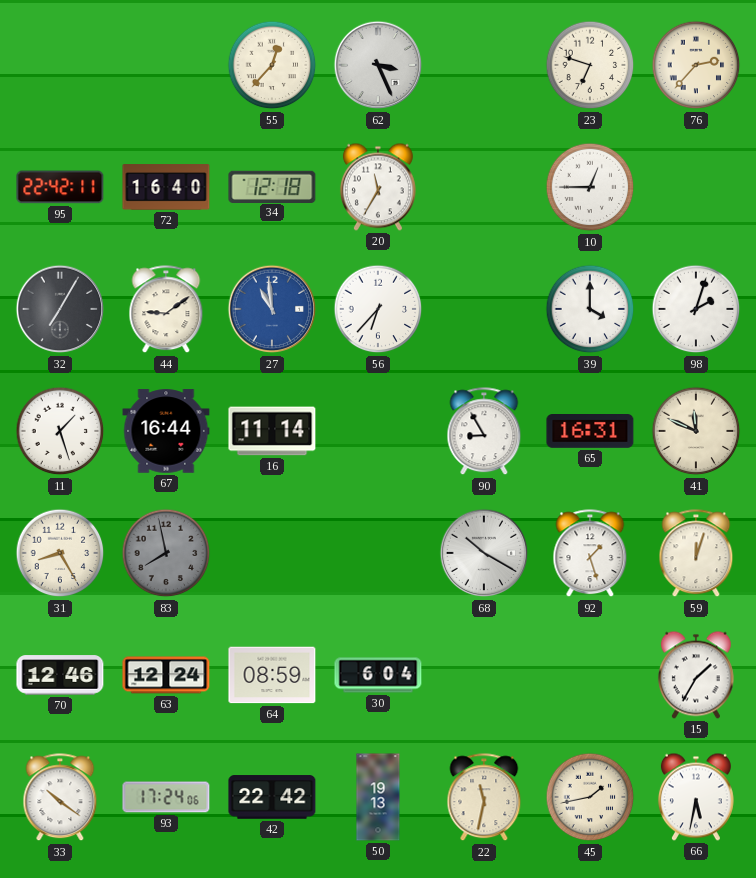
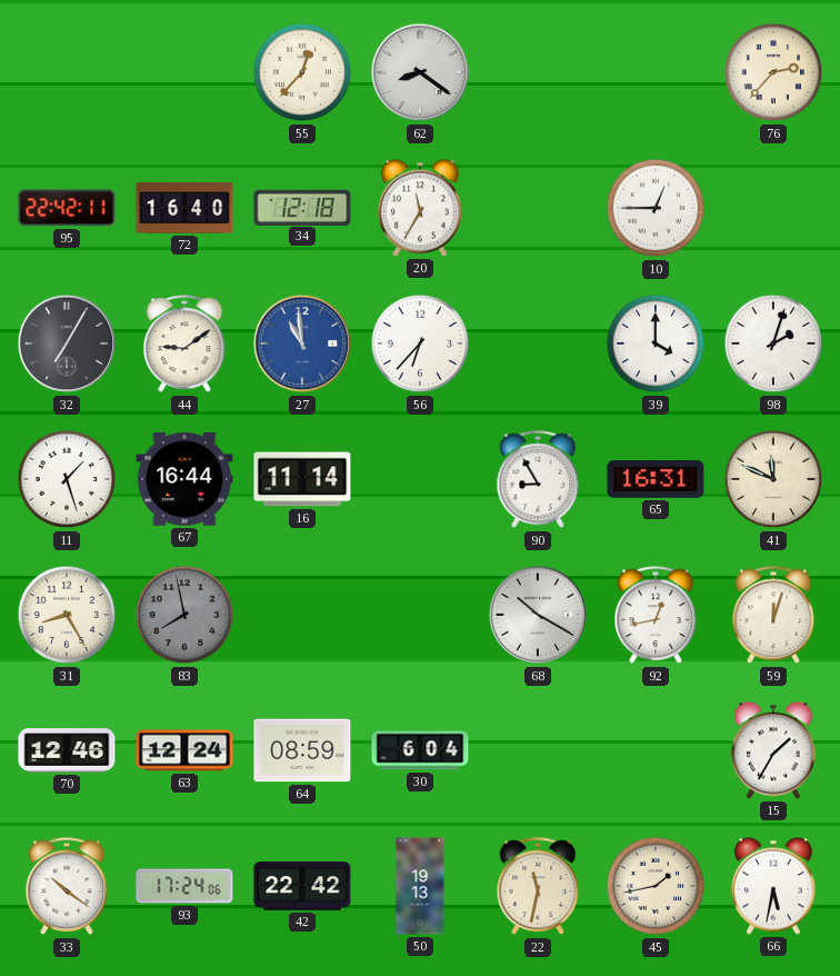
62: 3:26 -> 8:21
23: 6:48 -> none
92: 1:27 -> 12:43
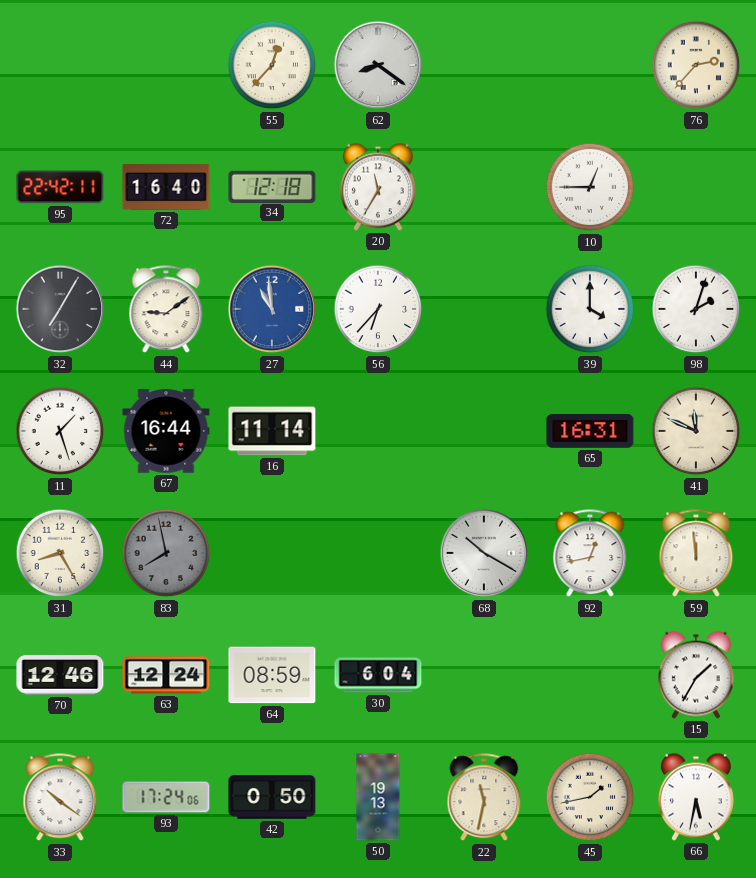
90: 8:55 -> none
59: 12:03 -> 11:59
42: 22:42 -> 0:50
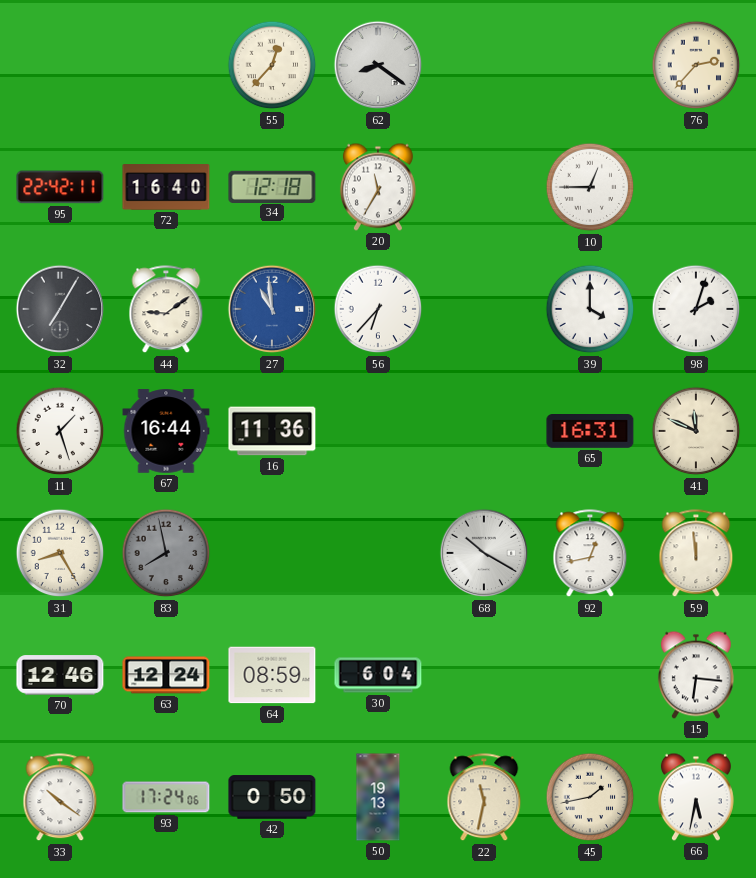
16: 11:14 -> 11:36
15: 1:35 -> 6:16
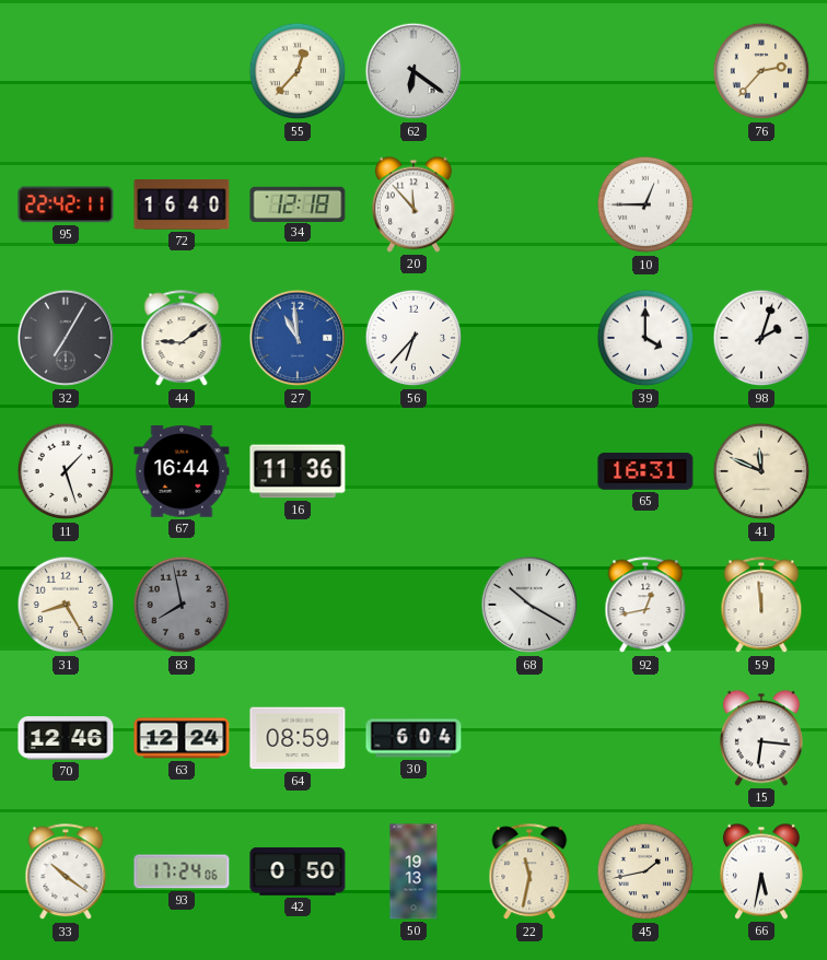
62: 8:21 -> 6:21
20: 11:35 -> 11:53
